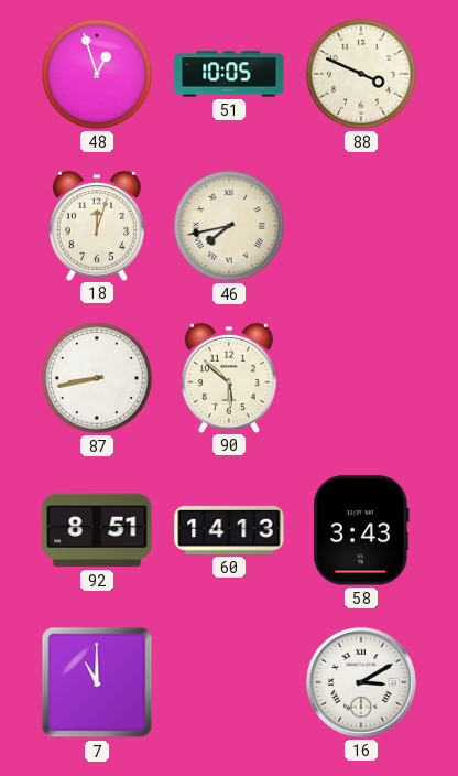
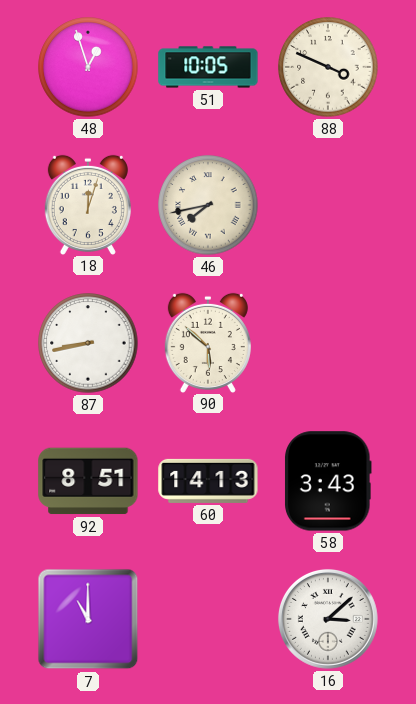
16: 3:10 -> 3:08
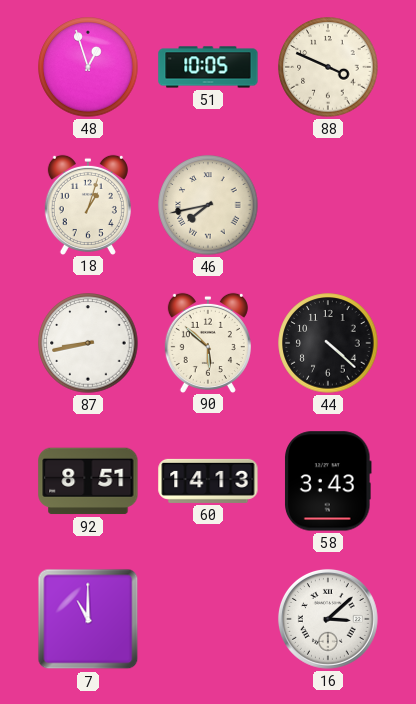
18: 12:03 -> 1:03
44: none -> 4:22
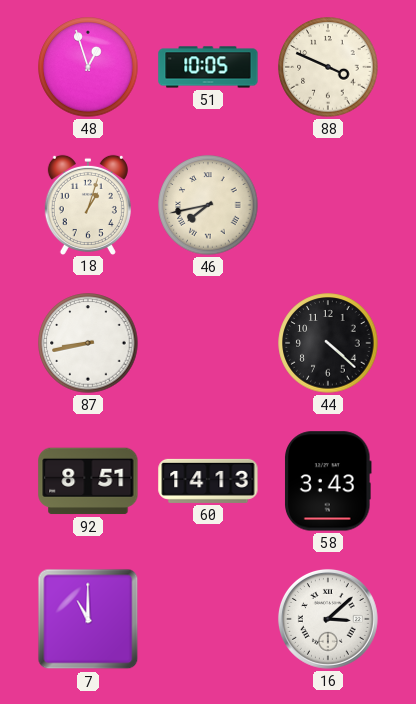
90: 5:52 -> none
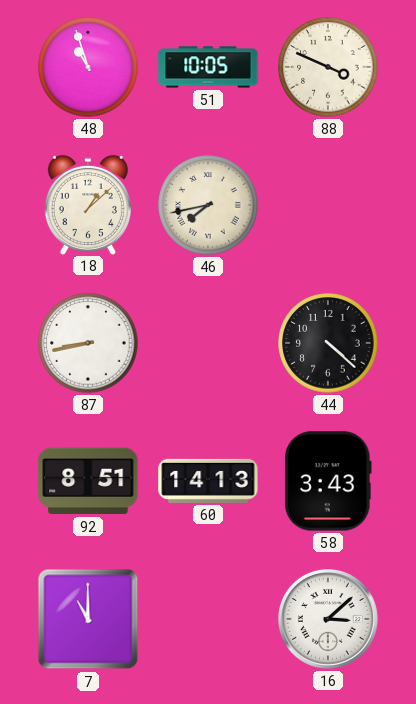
48: 12:57 -> 10:57
18: 1:03 -> 1:08
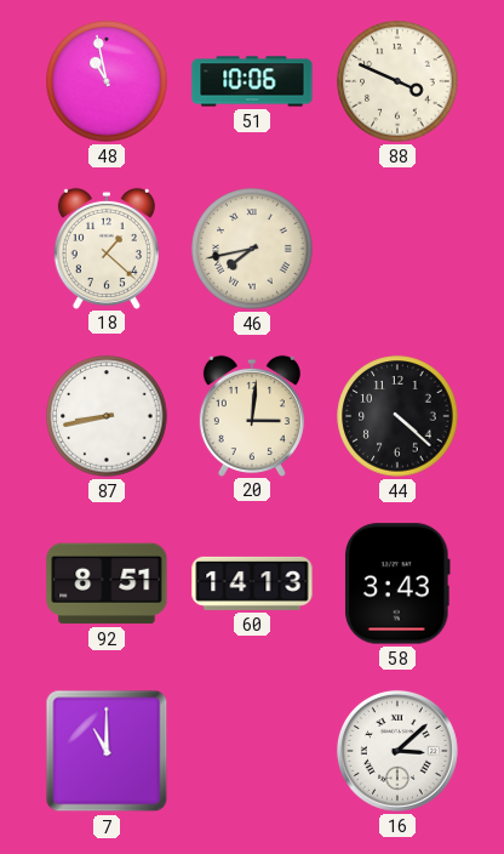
48: 10:57 -> 10:58
51: 10:05 -> 10:06
18: 1:08 -> 1:22
20: none -> 3:01
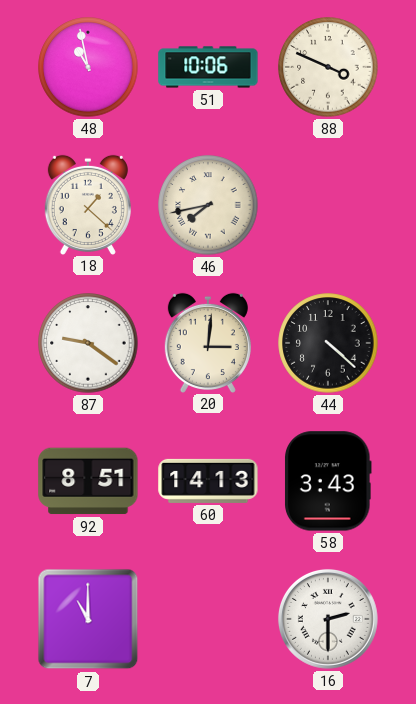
87: 8:43 -> 9:21
16: 3:08 -> 2:30
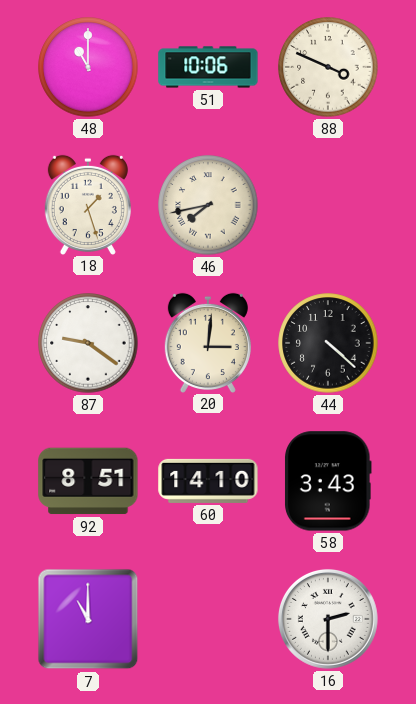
48: 10:58 -> 11:00
18: 1:22 -> 1:27
60: 14:13 -> 14:10
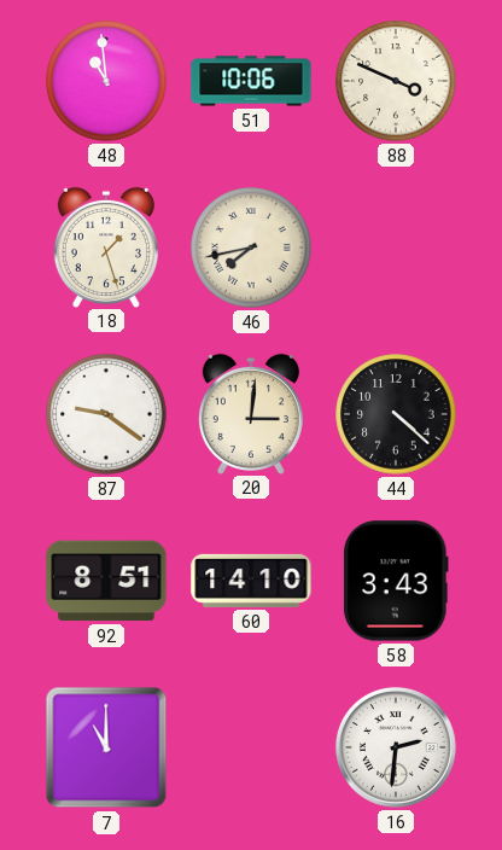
48: 11:00 -> 10:59
16: 2:30 -> 2:31
